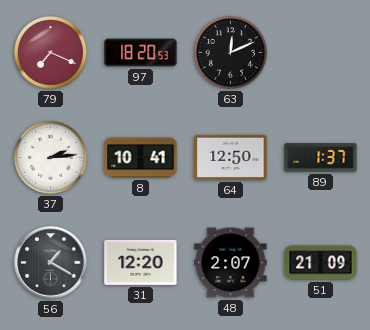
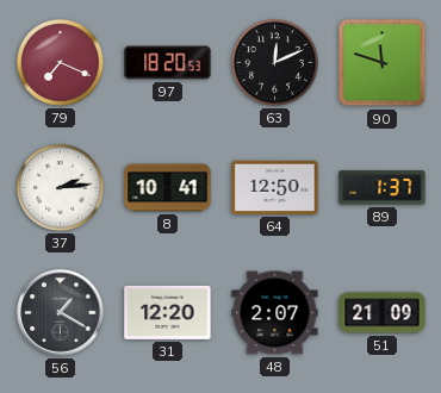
90: none -> 11:48
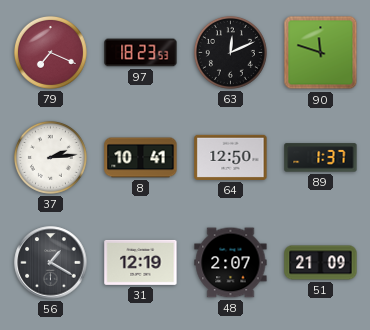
97: 18:20 -> 18:23
31: 12:20 -> 12:19
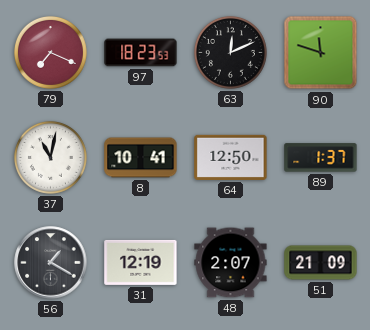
37: 2:14 -> 11:02
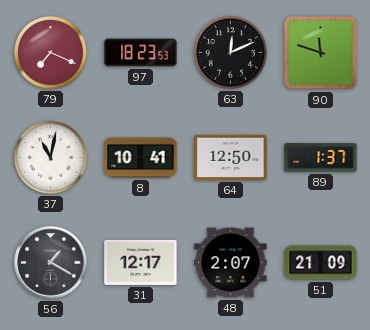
31: 12:19 -> 12:17
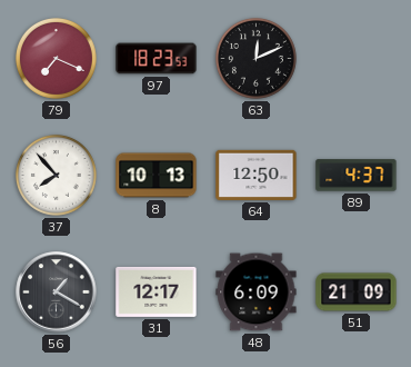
90: 11:48 -> none
37: 11:02 -> 7:53
8: 10:41 -> 10:13
89: 1:37 -> 4:37
48: 2:07 -> 6:09
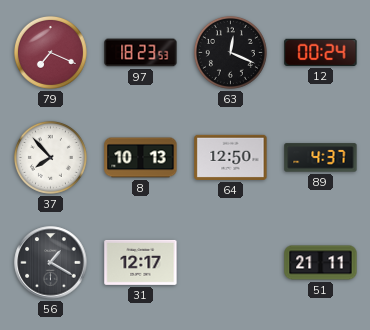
63: 12:11 -> 12:19
12: none -> 00:24
48: 6:09 -> none
51: 21:09 -> 21:11
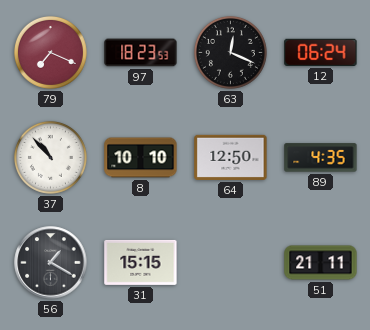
12: 00:24 -> 06:24
37: 7:53 -> 10:53
8: 10:13 -> 10:10
89: 4:37 -> 4:35
31: 12:17 -> 15:15
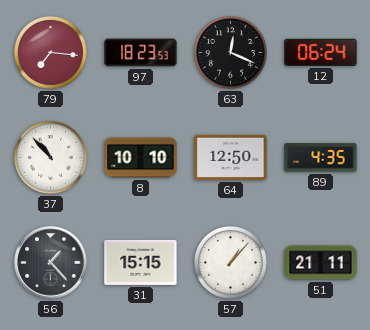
79: 7:19 -> 7:16
56: 1:20 -> 1:23
57: none -> 1:07
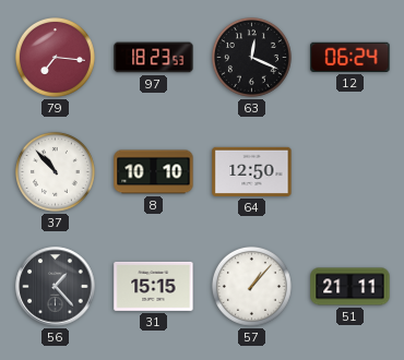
89: 4:35 -> none
